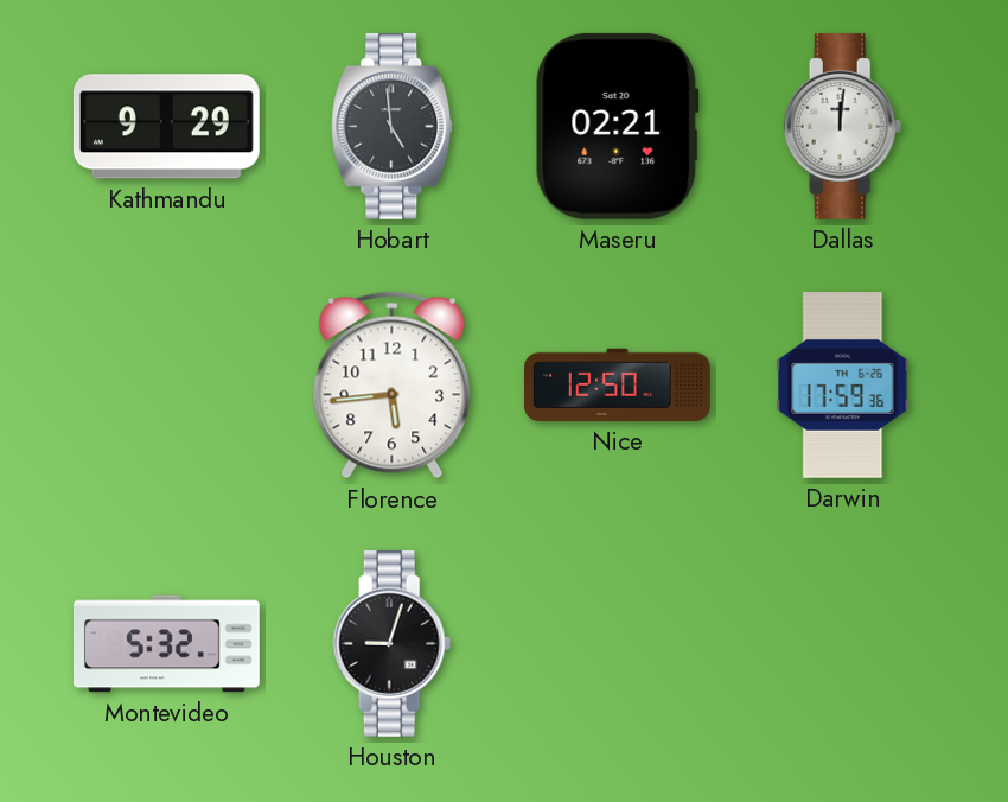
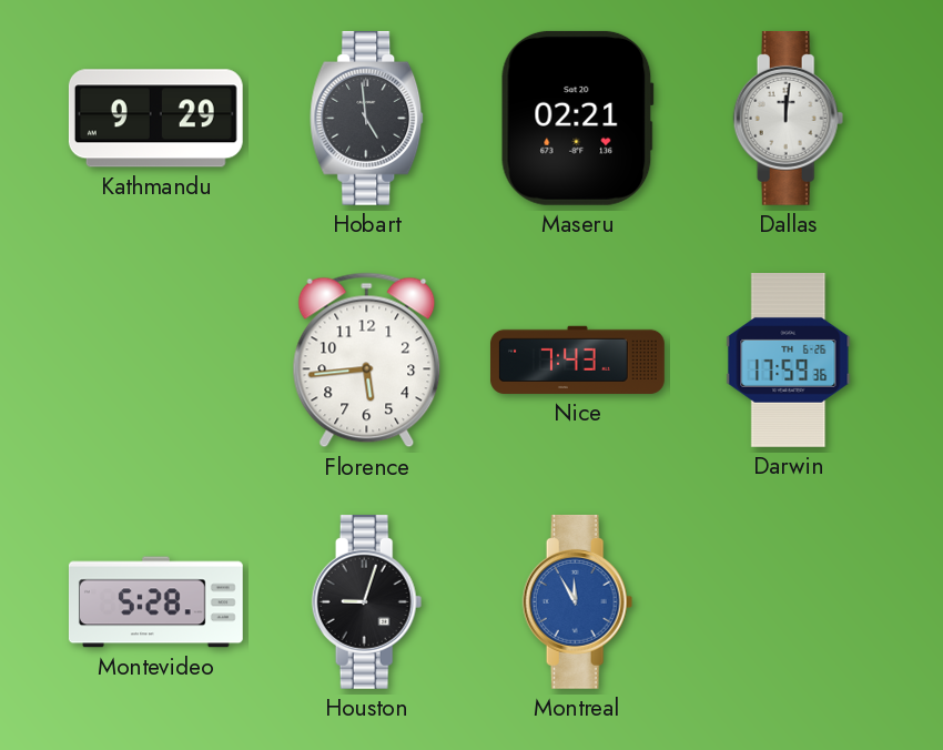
Nice: 12:50 -> 7:43
Montevideo: 5:32 -> 5:28
Montreal: none -> 11:55
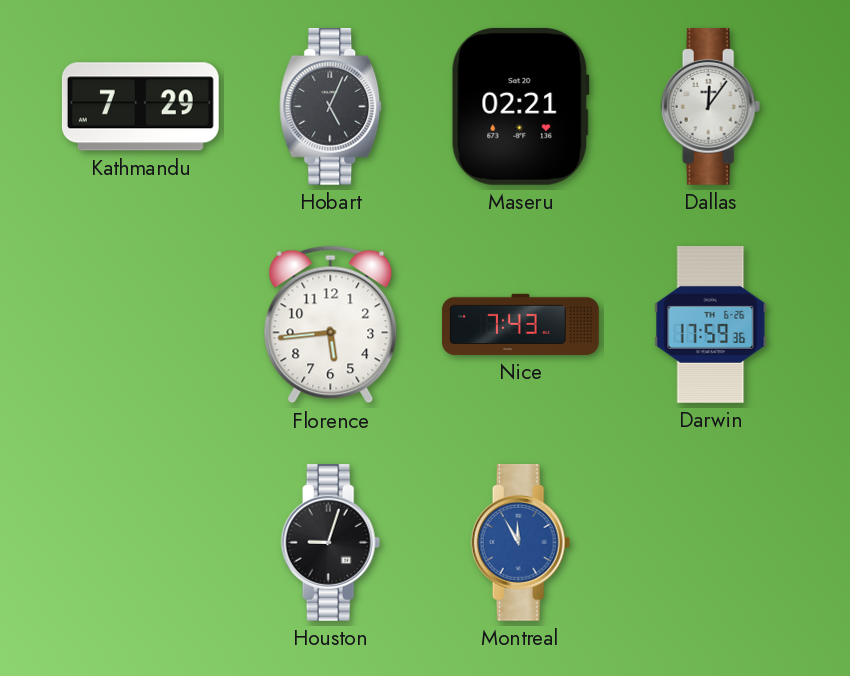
Kathmandu: 9:29 -> 7:29
Hobart: 4:59 -> 5:04
Dallas: 12:01 -> 12:06
Montevideo: 5:28 -> none
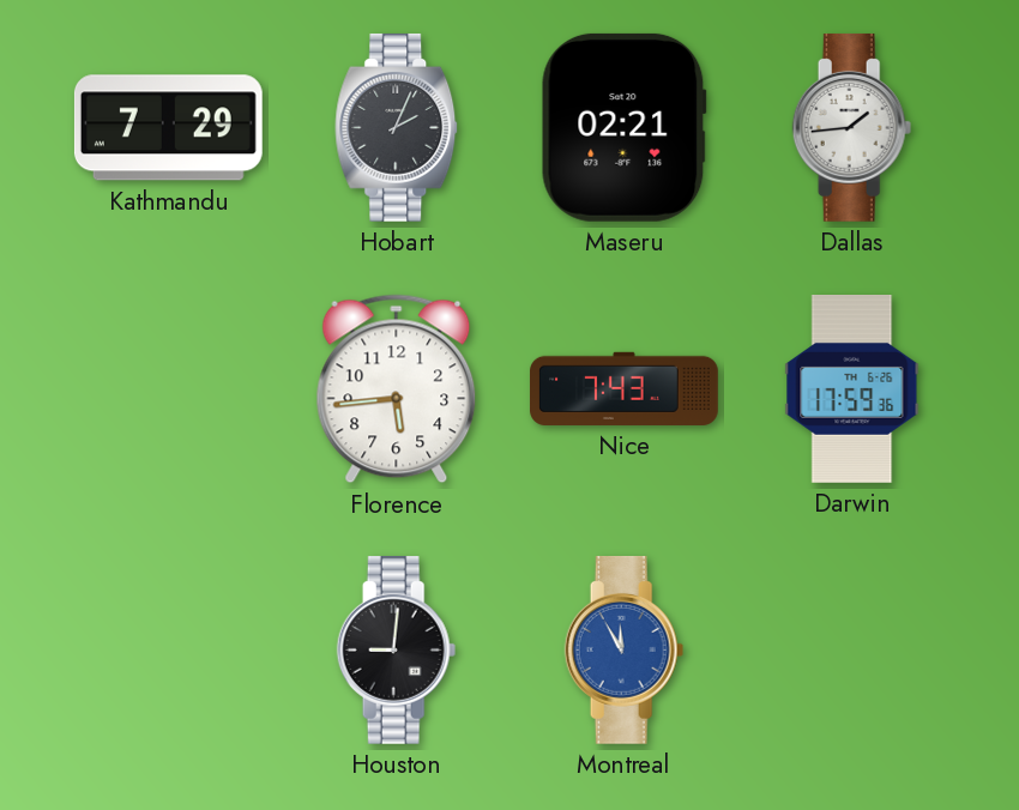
Hobart: 5:04 -> 2:04
Dallas: 12:06 -> 1:44
Houston: 9:03 -> 9:01
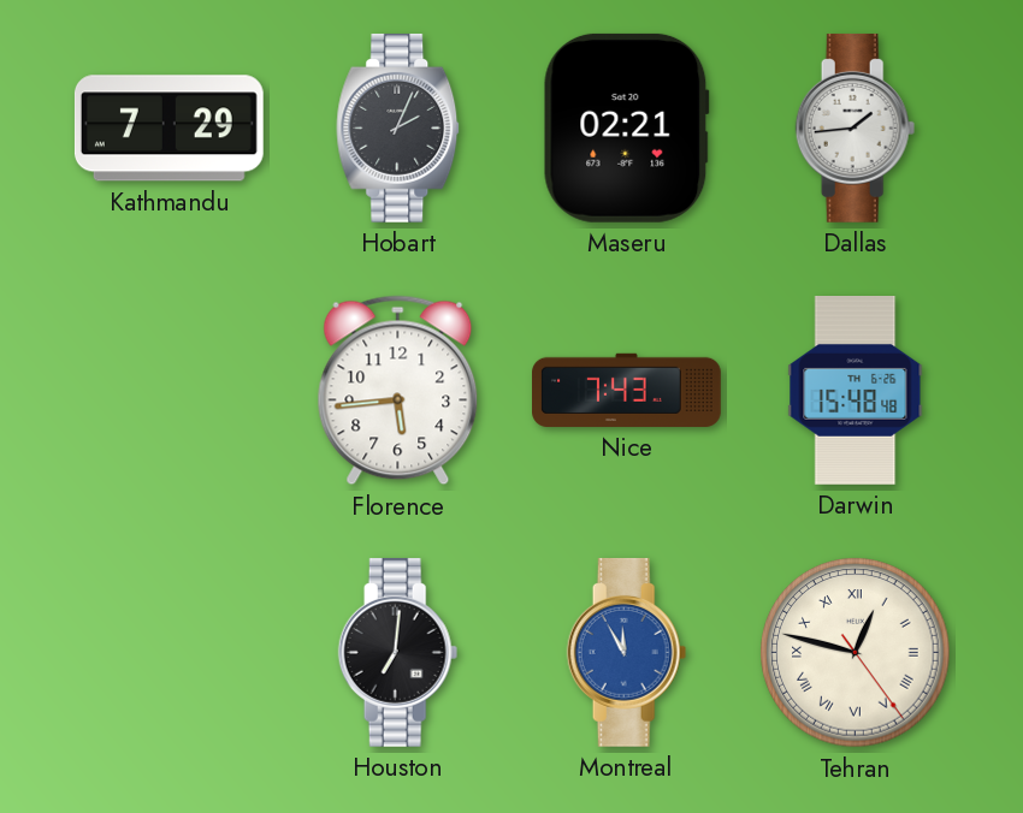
Darwin: 17:59 -> 15:48
Houston: 9:01 -> 7:01
Tehran: none -> 12:47
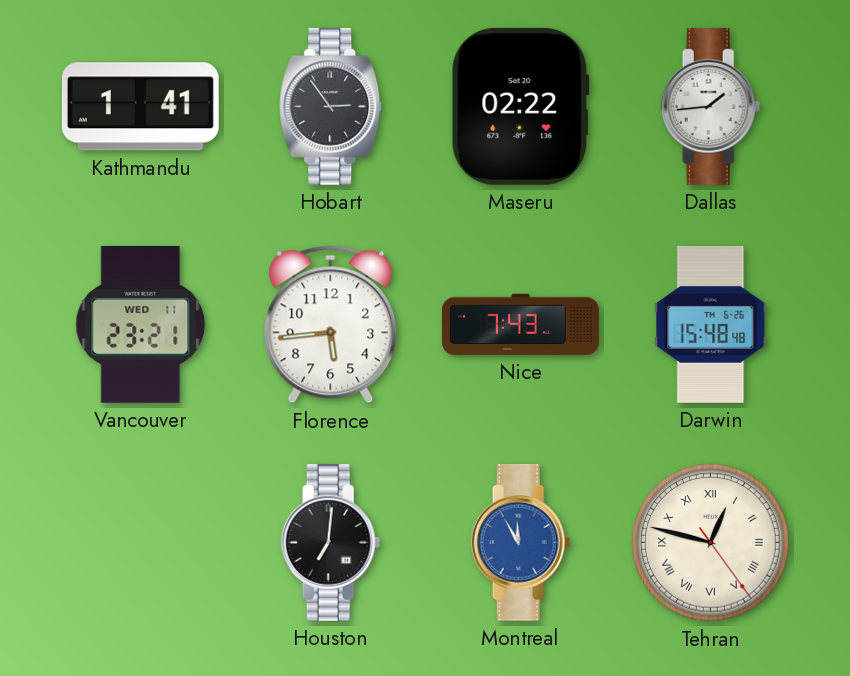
Kathmandu: 7:29 -> 1:41
Hobart: 2:04 -> 2:54
Maseru: 02:21 -> 02:22
Vancouver: none -> 23:21
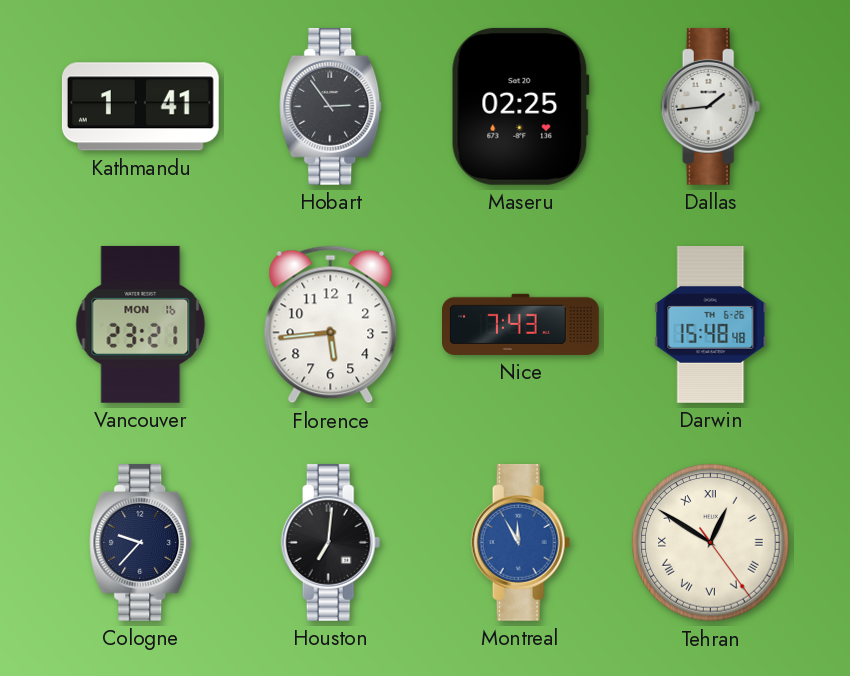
Maseru: 02:22 -> 02:25
Vancouver date: WED 11 -> MON 16
Cologne: none -> 9:37
Tehran: 12:47 -> 12:50
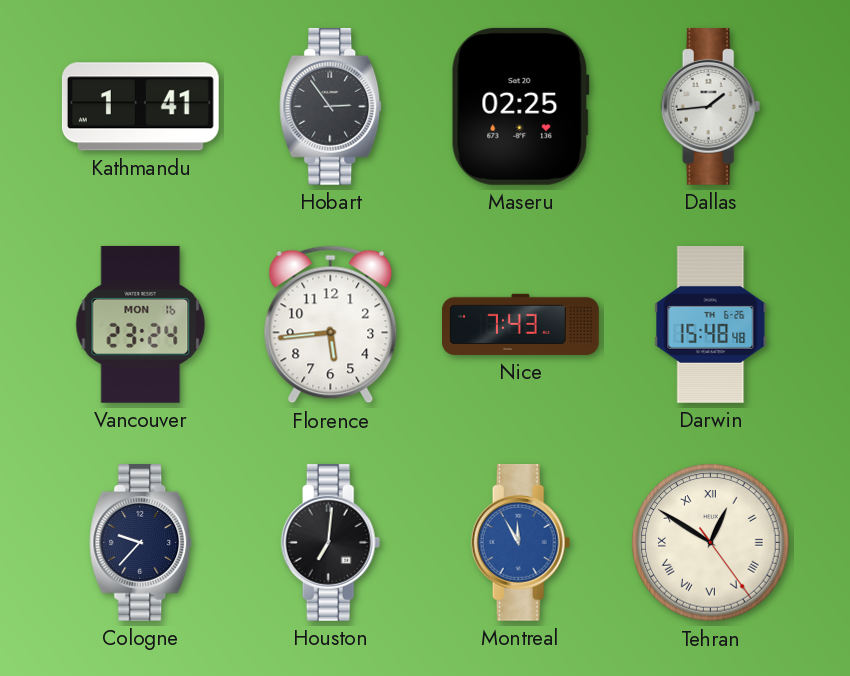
Vancouver: 23:21 -> 23:24
